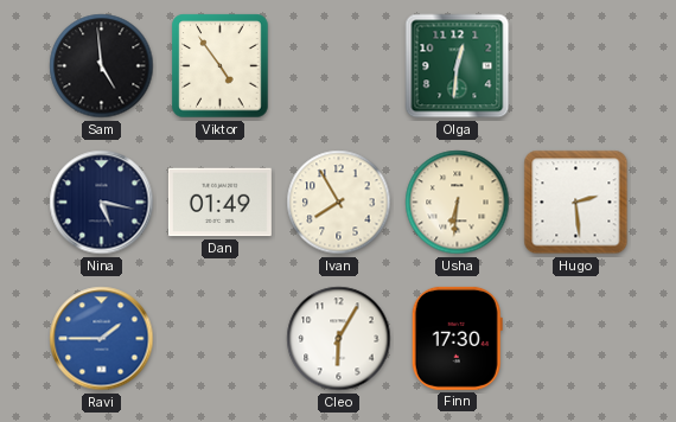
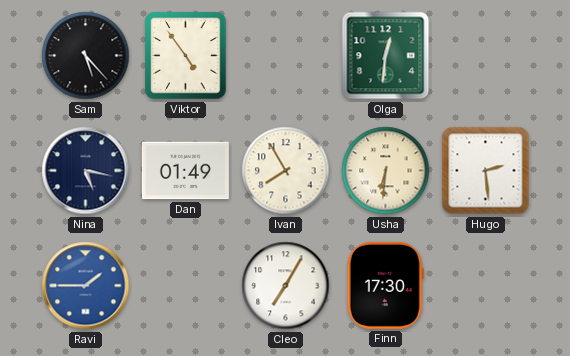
Sam: 4:59 -> 5:23
Cleo: 6:05 -> 7:05
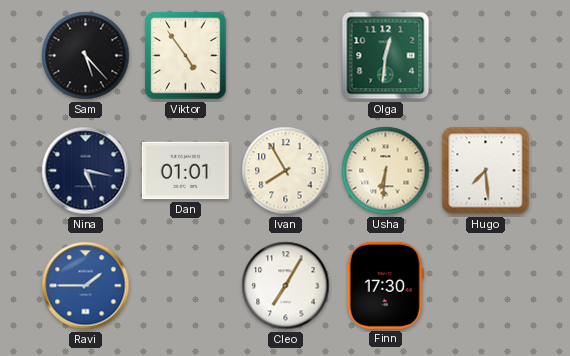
Dan: 01:49 -> 01:01
Hugo: 2:29 -> 7:29
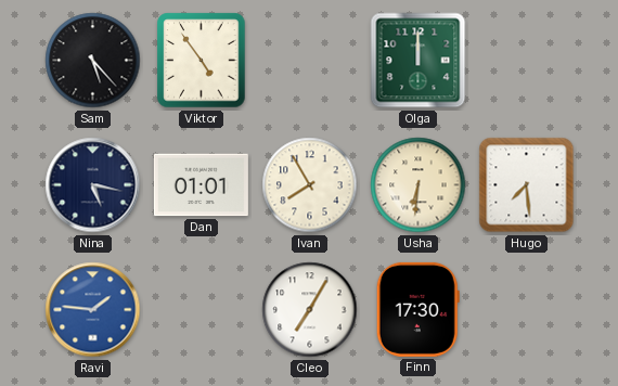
Olga: 12:31 -> 12:00
Ravi: 1:45 -> 1:46
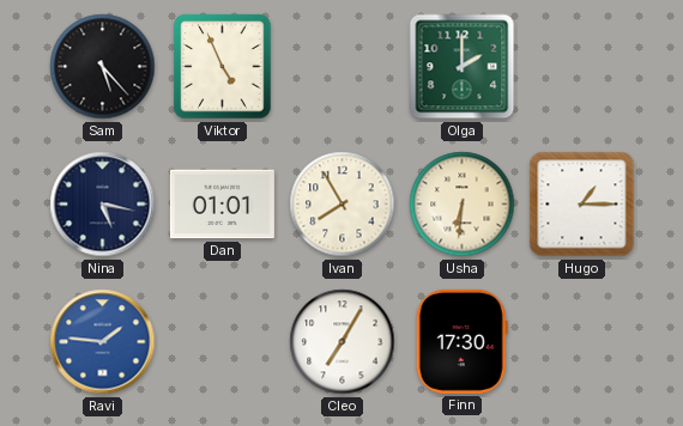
Viktor: 4:54 -> 4:56
Olga: 12:00 -> 2:00
Hugo: 7:29 -> 1:15
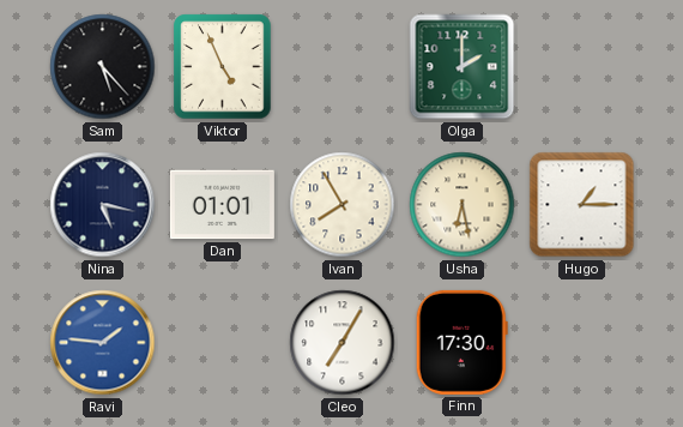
Usha: 6:31 -> 6:28
